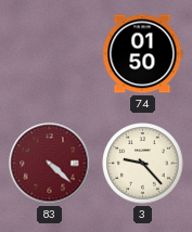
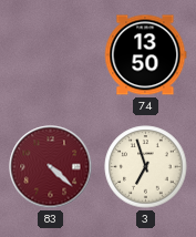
74: 01:50 -> 13:50
3: 9:23 -> 6:57
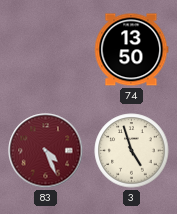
83: 4:22 -> 4:26
3: 6:57 -> 4:57
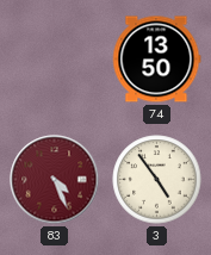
3: 4:57 -> 4:54
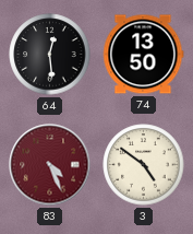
64: none -> 12:29
3: 4:54 -> 4:51
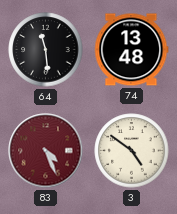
64: 12:29 -> 11:29
74: 13:50 -> 13:48
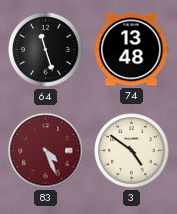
64: 11:29 -> 11:27
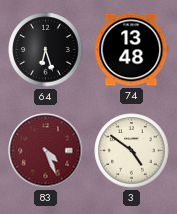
64: 11:27 -> 6:27
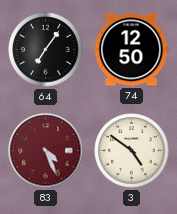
64: 6:27 -> 7:06
74: 13:48 -> 12:50
